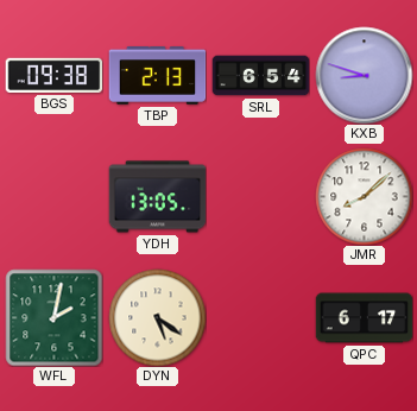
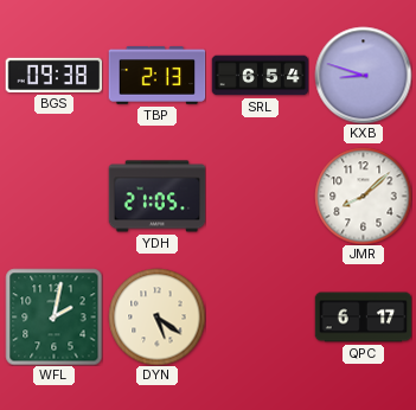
YDH: 13:05 -> 21:05
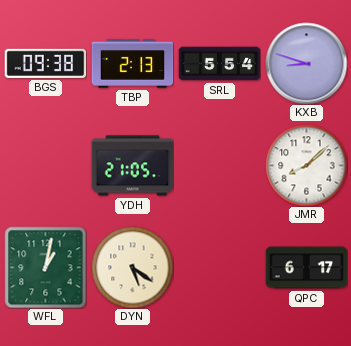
SRL: 6:54 -> 5:54
WFL: 2:02 -> 1:02
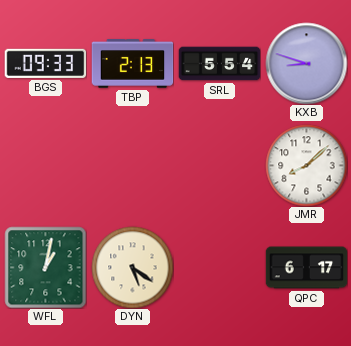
BGS: 09:38 -> 09:33
YDH: 21:05 -> none
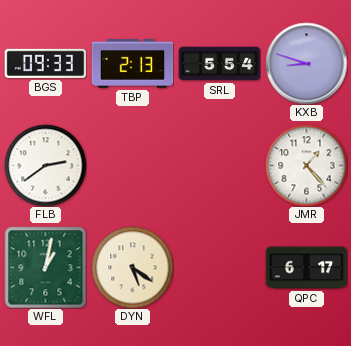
FLB: none -> 2:39
JMR: 8:08 -> 1:23
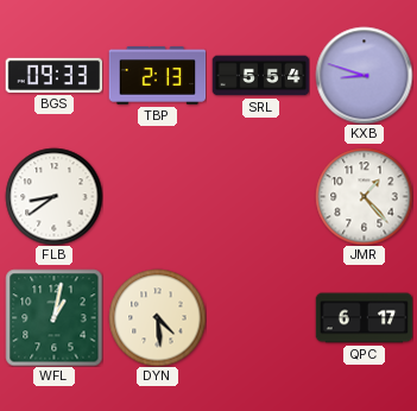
FLB: 2:39 -> 8:39
DYN: 5:21 -> 4:29
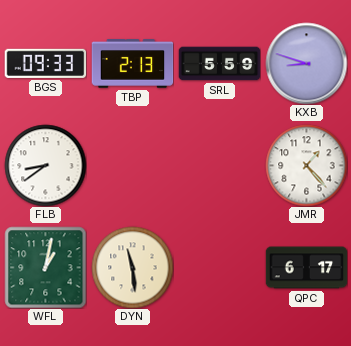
SRL: 5:54 -> 5:59
DYN: 4:29 -> 11:29
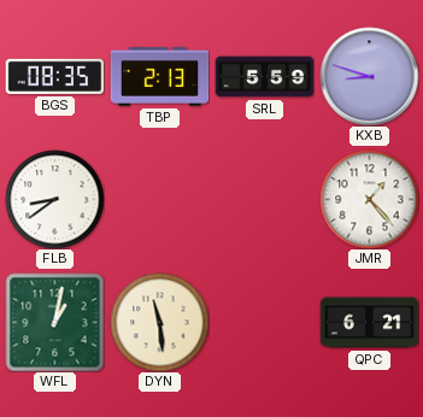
BGS: 09:33 -> 08:35
QPC: 6:17 -> 6:21
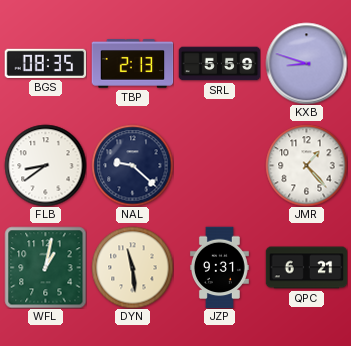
NAL: none -> 9:22
JZP: none -> 9:31
